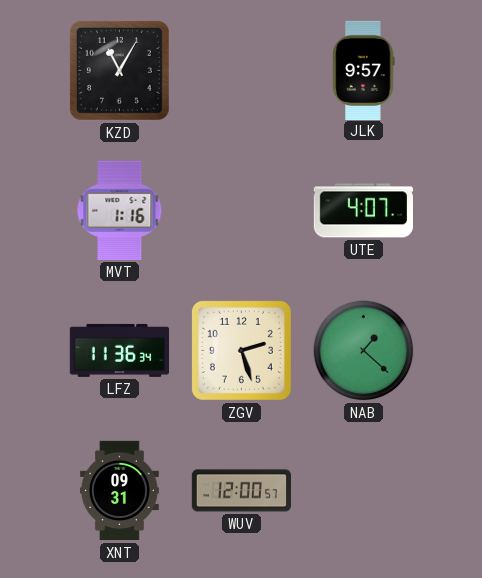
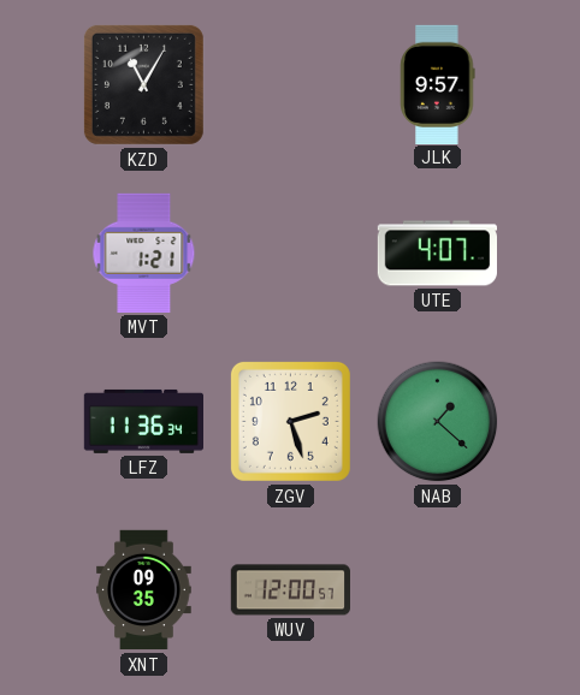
MVT: 1:16 -> 1:21
XNT: 09:31 -> 09:35
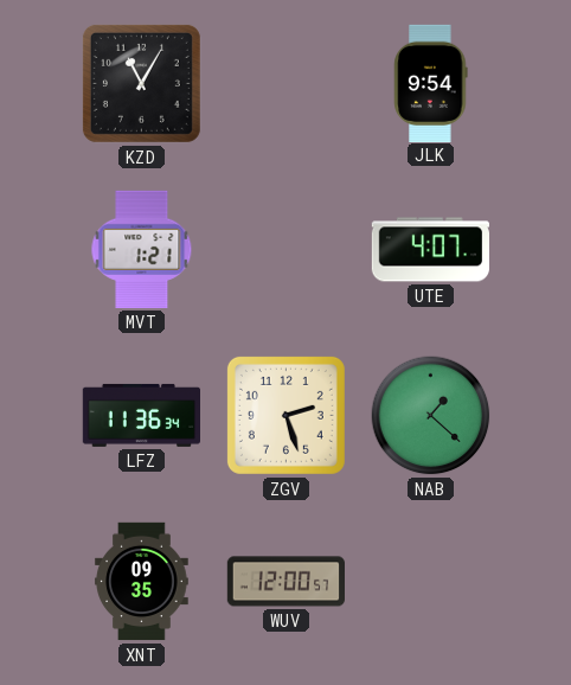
JLK: 9:57 -> 9:54
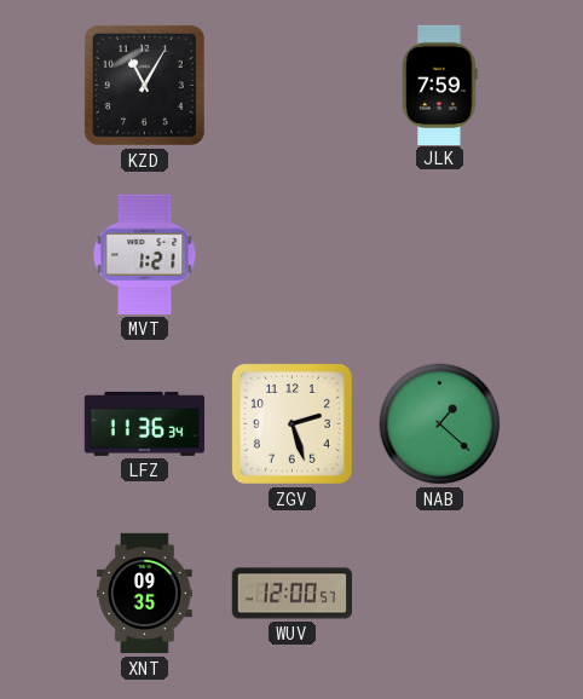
JLK: 9:54 -> 7:59
UTE: 4:07 -> none
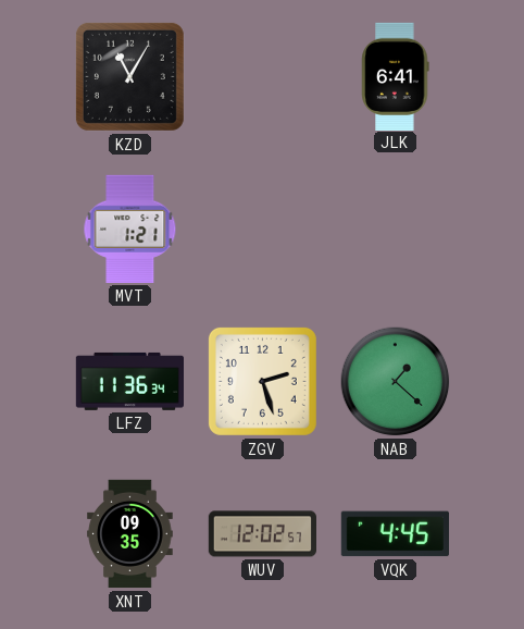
JLK: 7:59 -> 6:41
WUV: 12:00 -> 12:02
VQK: none -> 4:45
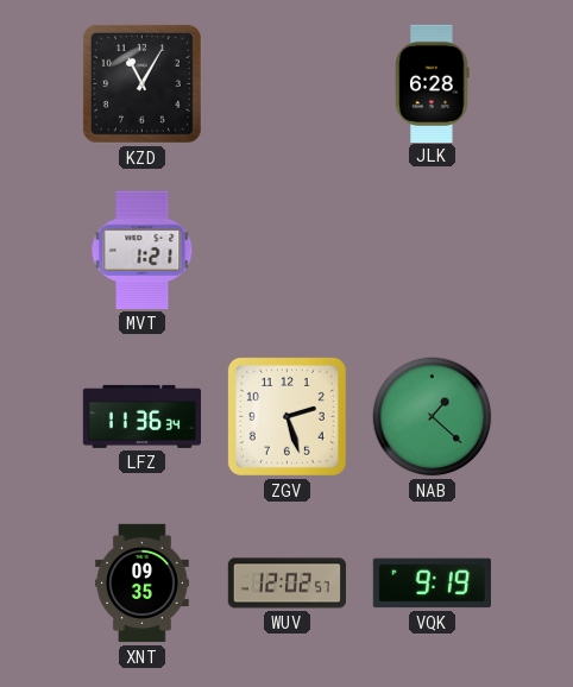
JLK: 6:41 -> 6:28
VQK: 4:45 -> 9:19
